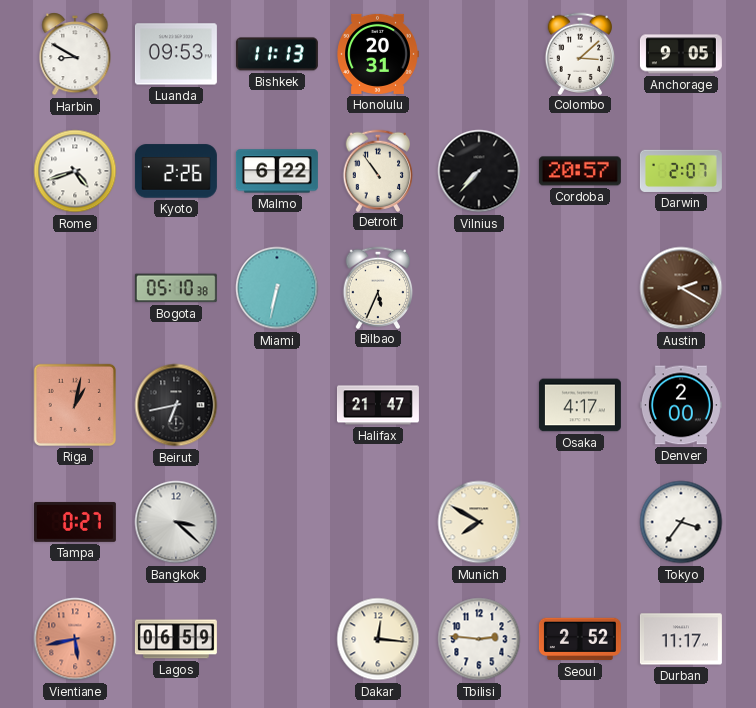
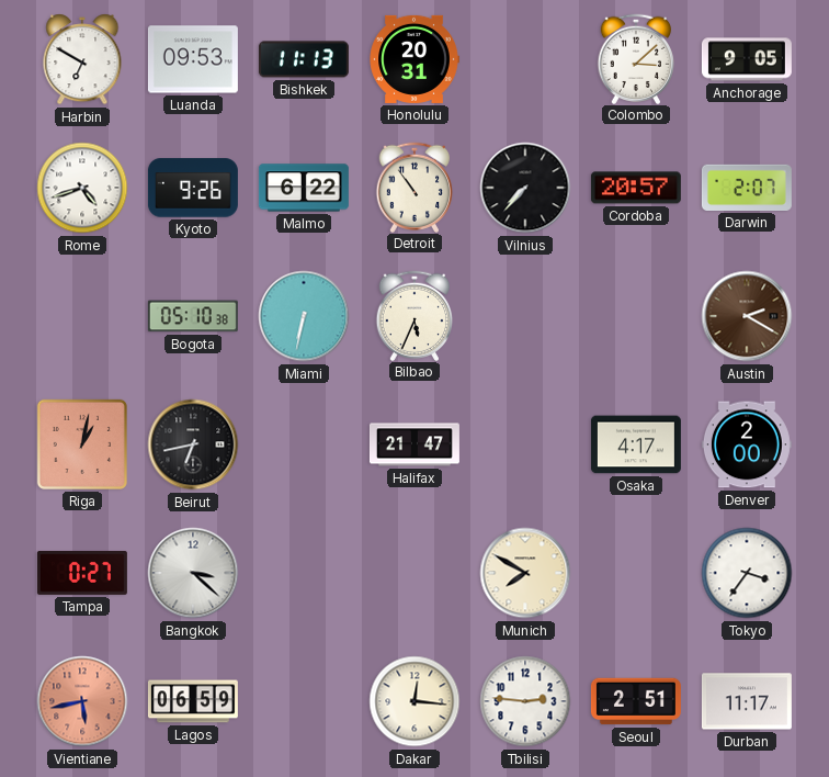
Harbin: 8:50 -> 6:50
Kyoto: 2:26 -> 9:26
Seoul: 2:52 -> 2:51
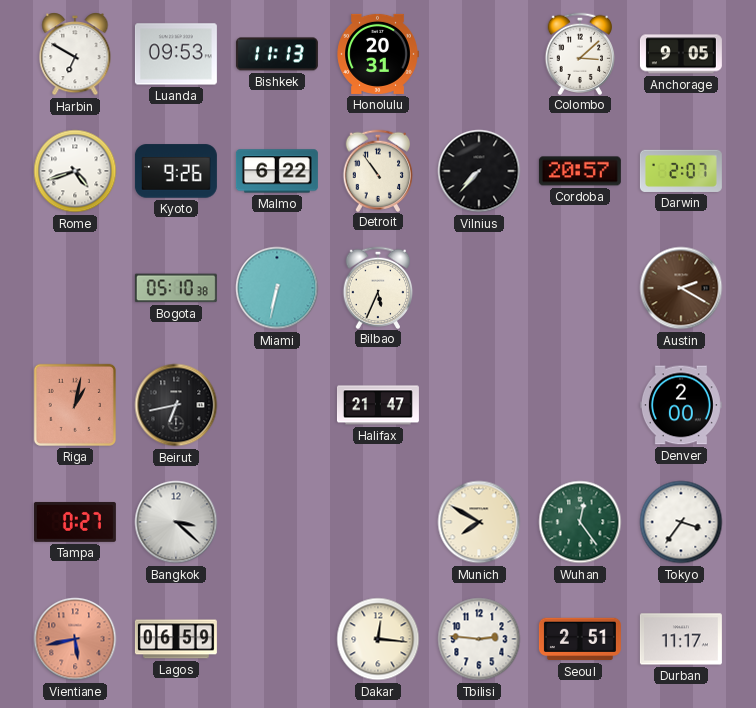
Osaka: 4:17 -> none
Wuhan: none -> 12:24
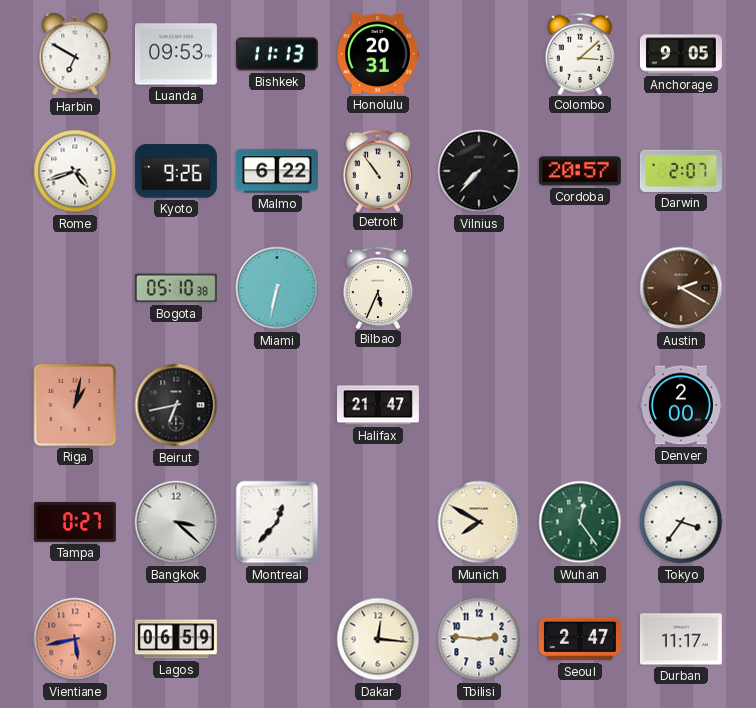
Montreal: none -> 12:37
Seoul: 2:51 -> 2:47
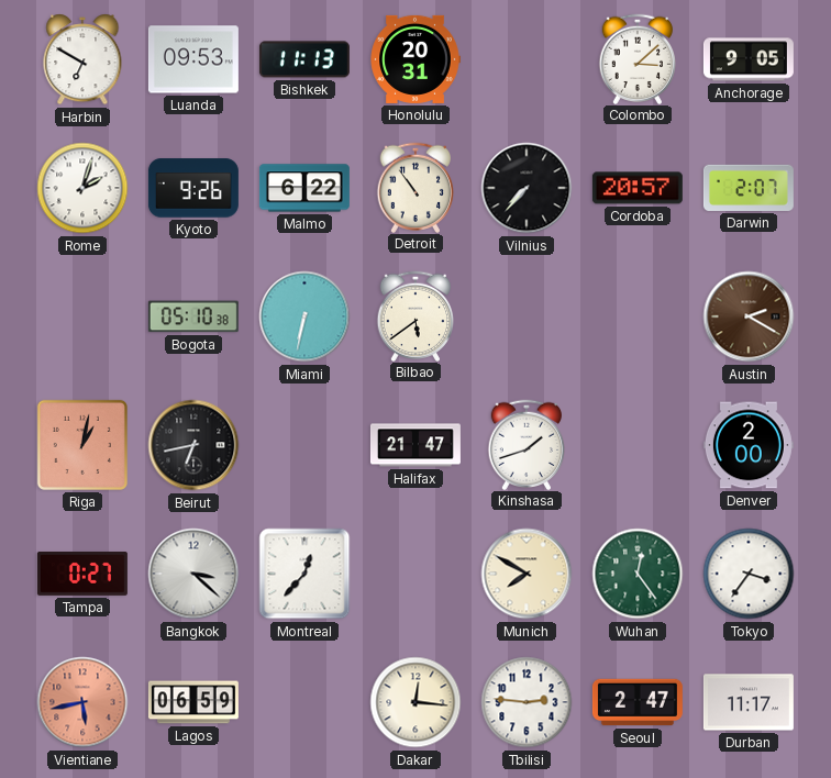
Rome: 4:42 -> 2:03
Bilbao: 5:34 -> 5:39
Kinshasa: none -> 1:42
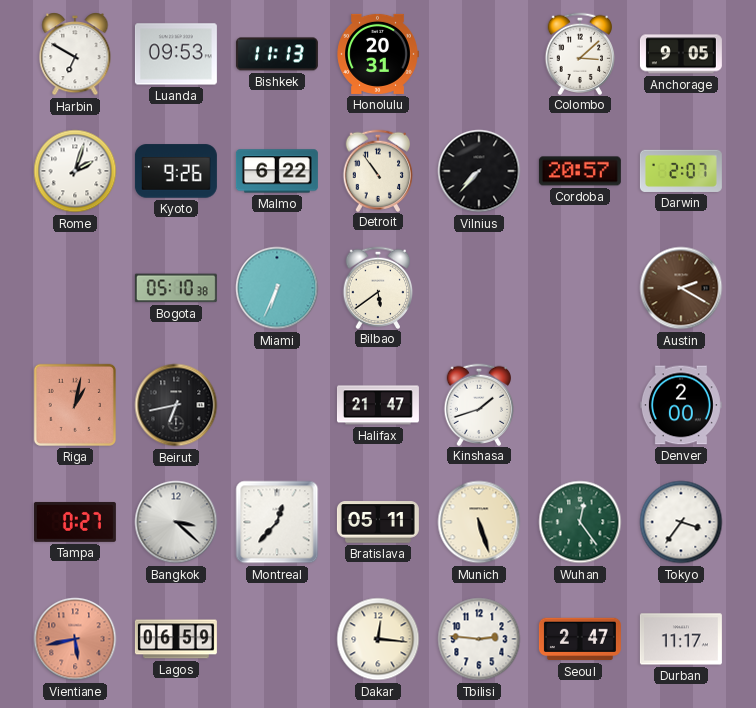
Miami: 6:32 -> 6:34
Bratislava: none -> 05:11
Munich: 7:50 -> 5:27
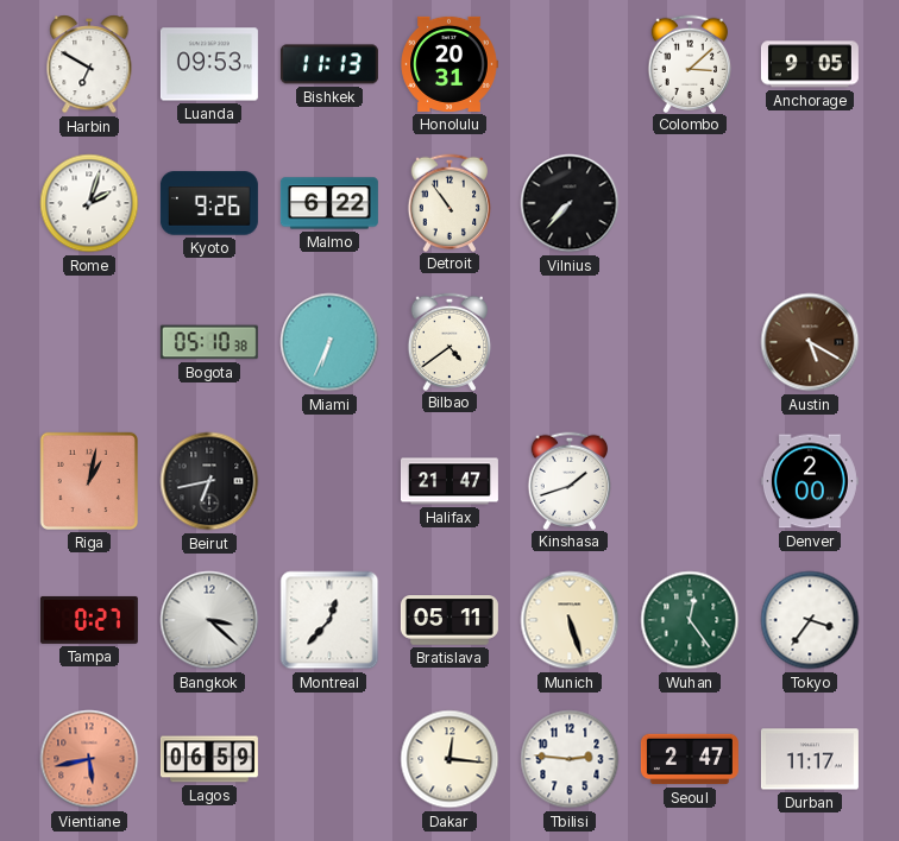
Cordoba: 20:57 -> none
Darwin: 2:07 -> none
Bilbao: 5:39 -> 4:39
Austin: 2:20 -> 5:20
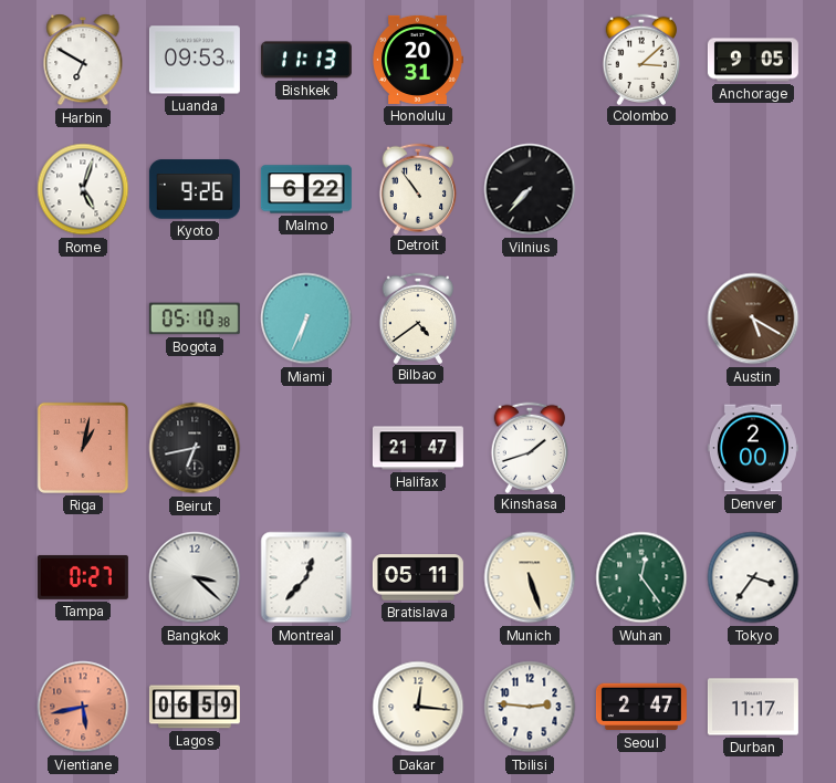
Rome: 2:03 -> 5:03
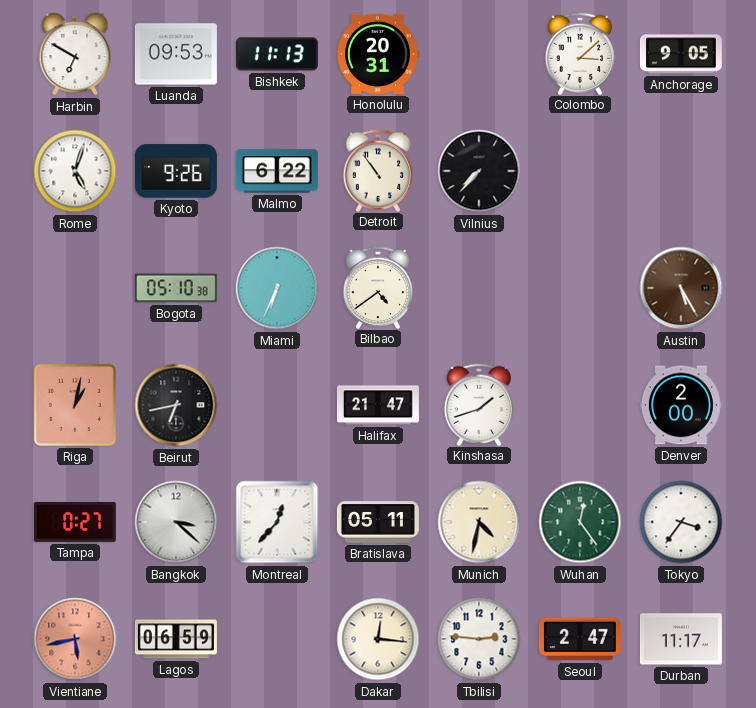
Austin: 5:20 -> 5:25
Munich: 5:27 -> 4:32
